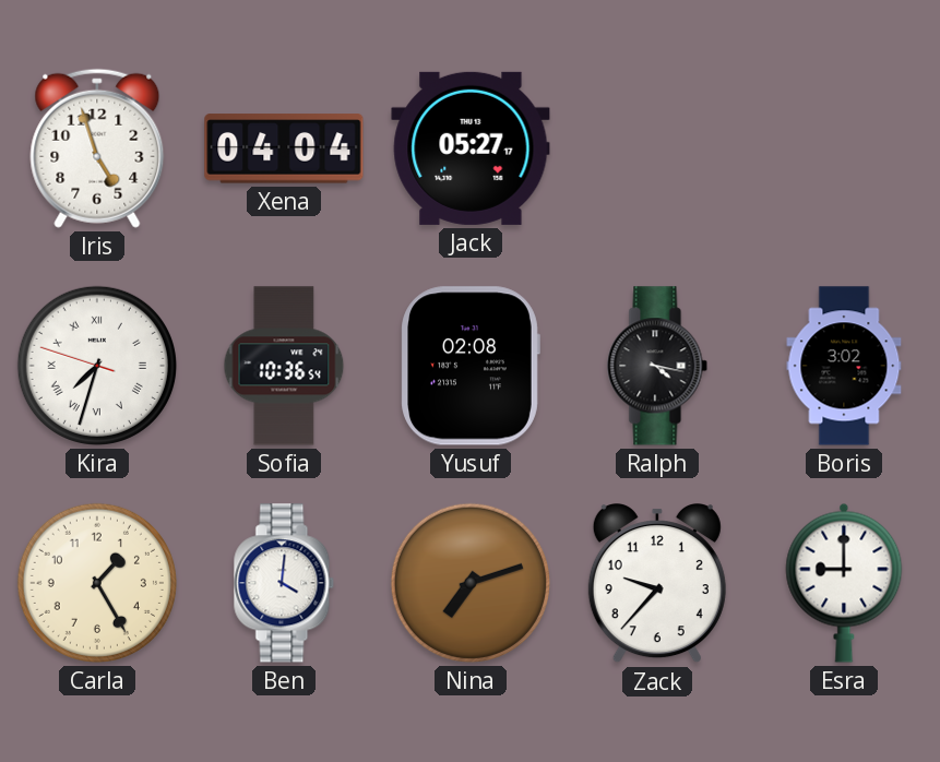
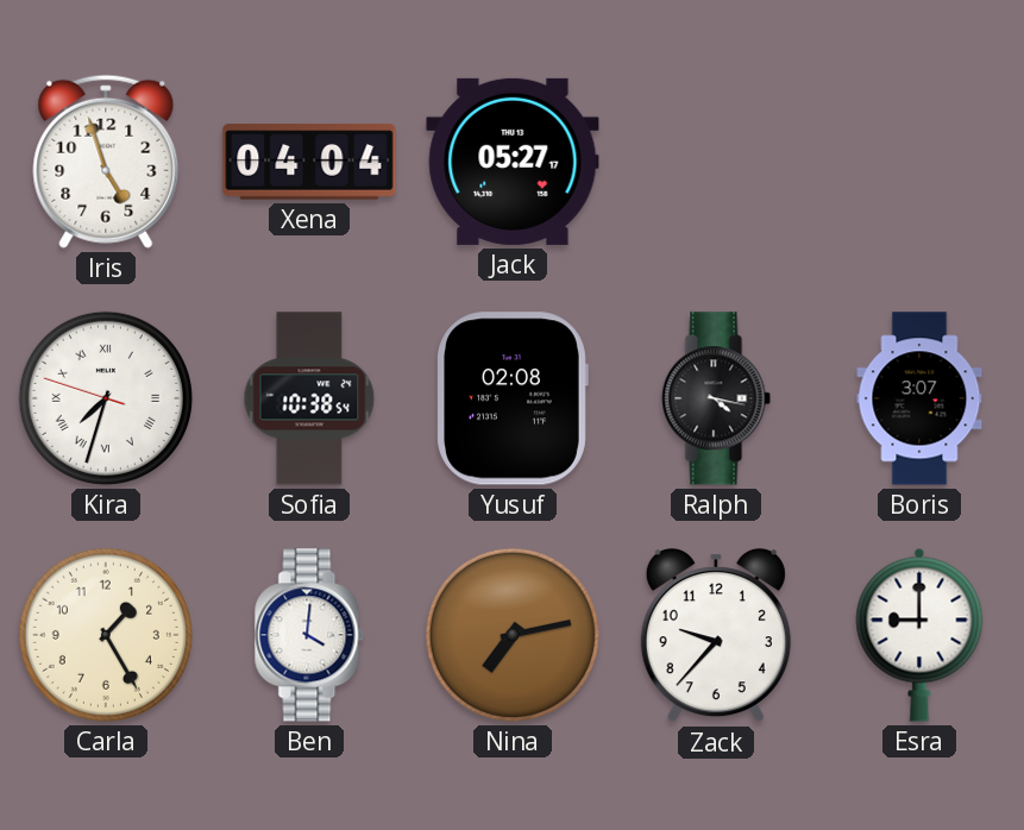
Sofia: 10:36 -> 10:38
Boris: 3:02 -> 3:07
Nina: 7:12 -> 7:13
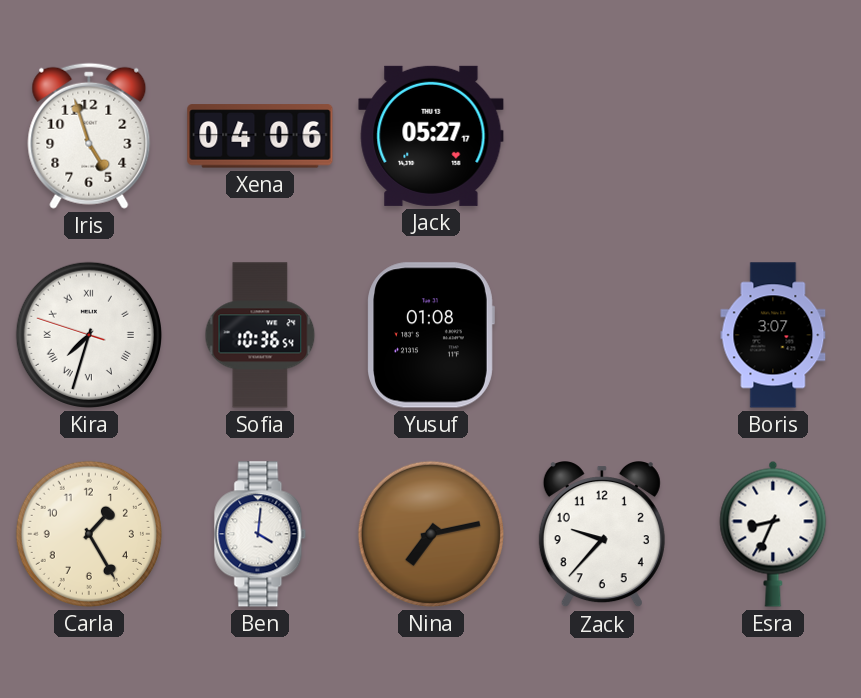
Xena: 04:04 -> 04:06
Sofia: 10:38 -> 10:36
Yusuf: 02:08 -> 01:08
Ralph: 4:17 -> none
Esra: 9:00 -> 8:34
